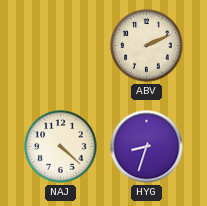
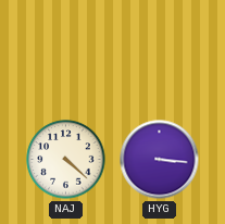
ABV: 2:11 -> none
HYG: 8:33 -> 3:16
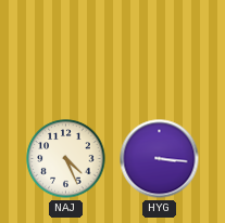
NAJ: 4:22 -> 4:26
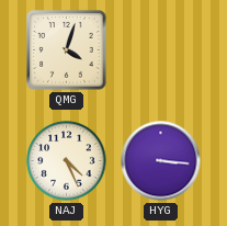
QMG: none -> 4:03
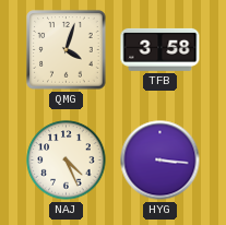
TFB: none -> 3:58
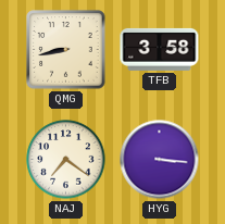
QMG: 4:03 -> 8:43
NAJ: 4:26 -> 7:21
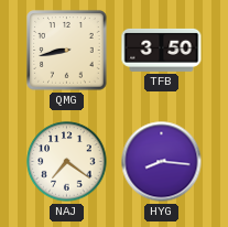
TFB: 3:58 -> 3:50
HYG: 3:16 -> 8:16
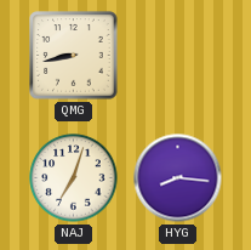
TFB: 3:50 -> none
NAJ: 7:21 -> 7:03
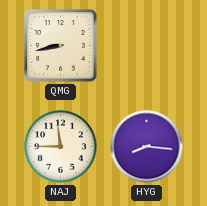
NAJ: 7:03 -> 11:45
